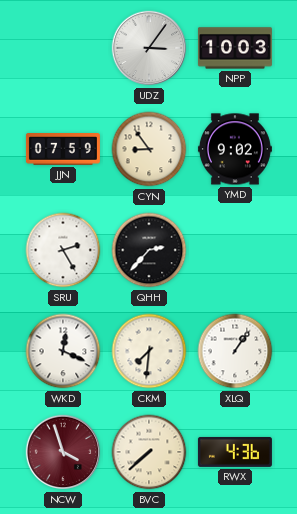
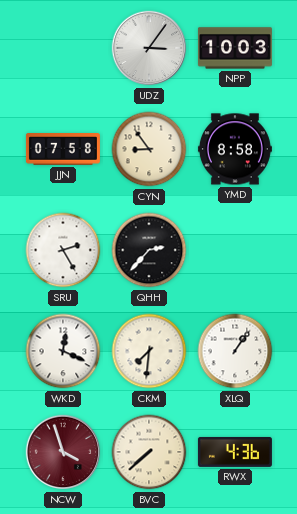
JJN: 07:59 -> 07:58
YMD: 9:02 -> 8:58
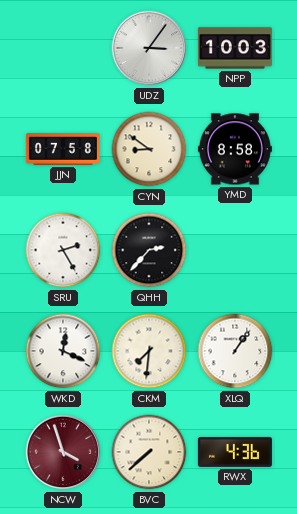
CYN: 8:54 -> 8:51
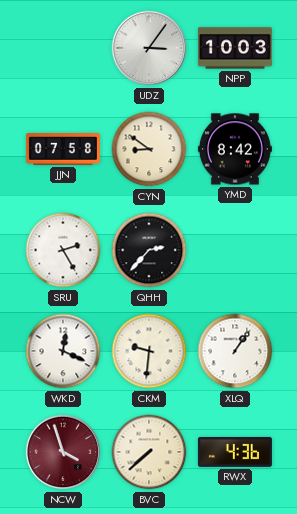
YMD: 8:58 -> 8:42
CKM: 7:31 -> 9:31
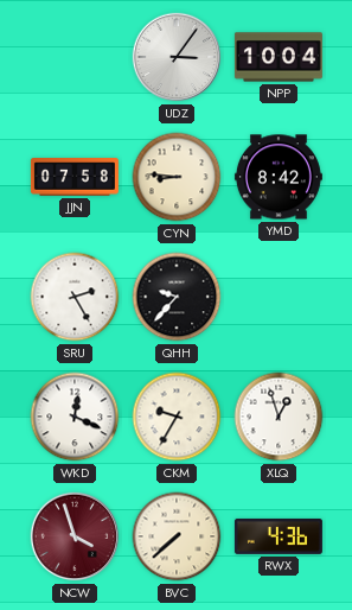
NPP: 10:03 -> 10:04
CYN: 8:51 -> 8:46
QHH: 2:37 -> 9:37
CKM: 9:31 -> 9:35
XLQ: 1:06 -> 12:57
